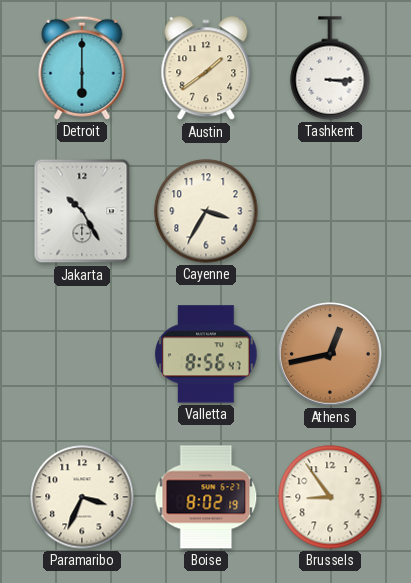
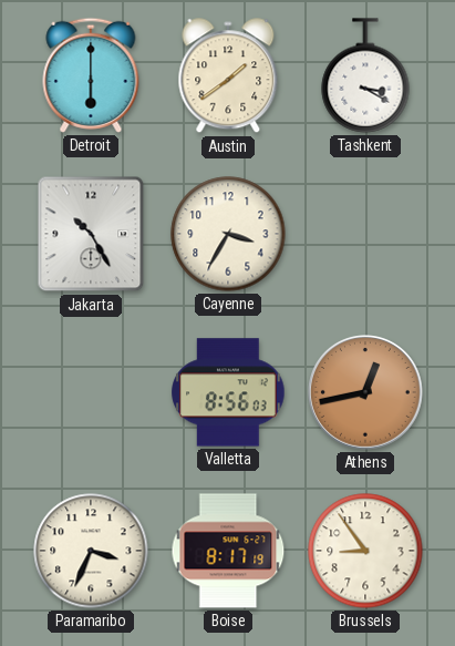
Tashkent: 3:15 -> 3:20
Valletta: 8:56:47 -> 8:56:03
Boise: 8:02 -> 8:17
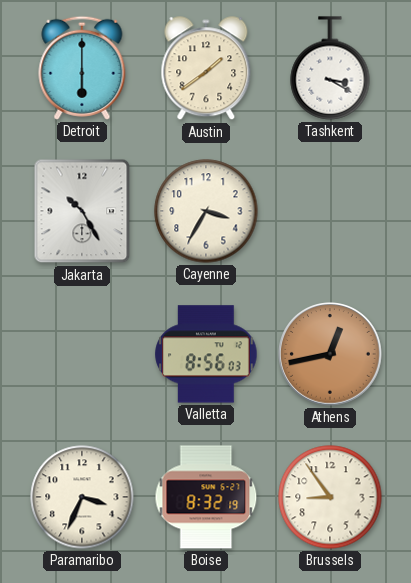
Boise: 8:17 -> 8:32
